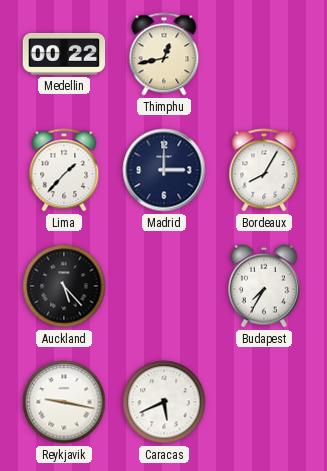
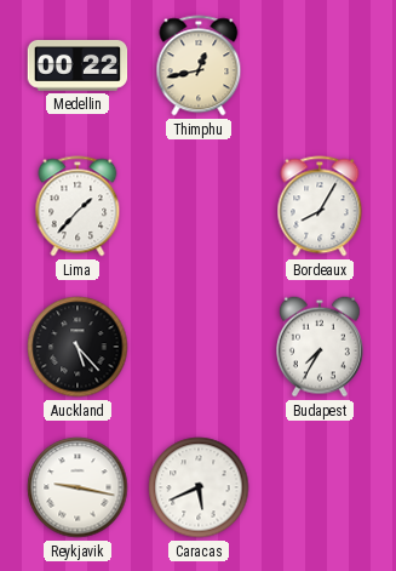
Madrid: 3:00 -> none
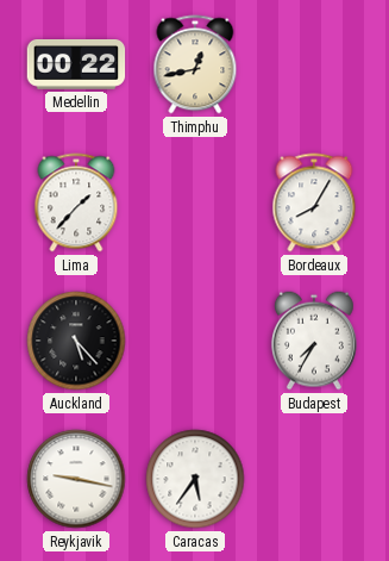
Caracas: 5:41 -> 5:36
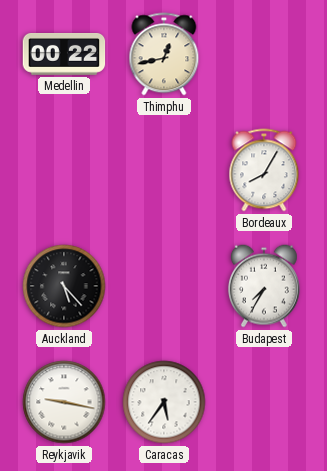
Lima: 1:37 -> none
